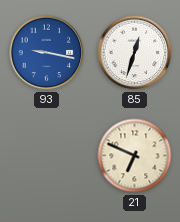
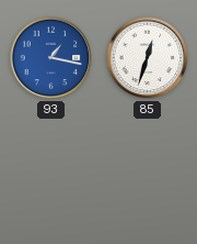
93: 9:17 -> 1:17
21: 6:49 -> none
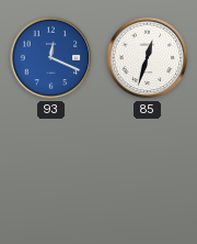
93: 1:17 -> 12:19
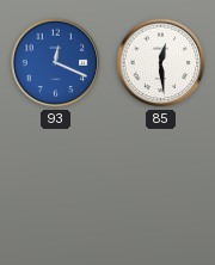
85: 12:33 -> 12:29
